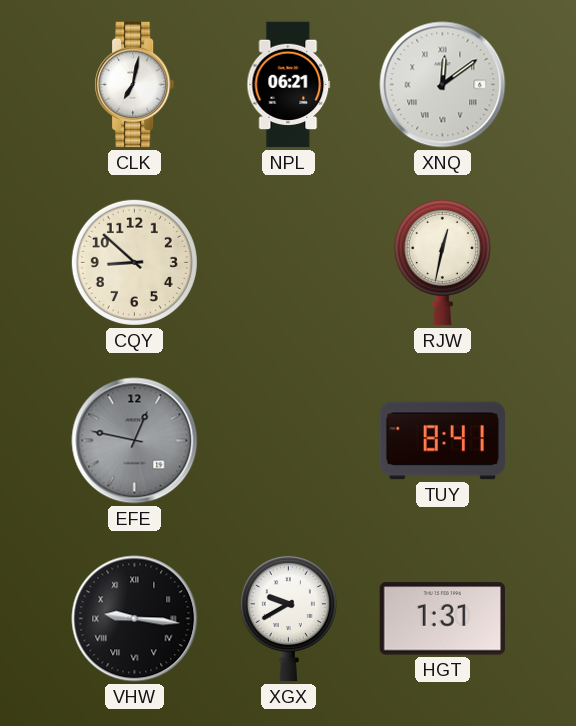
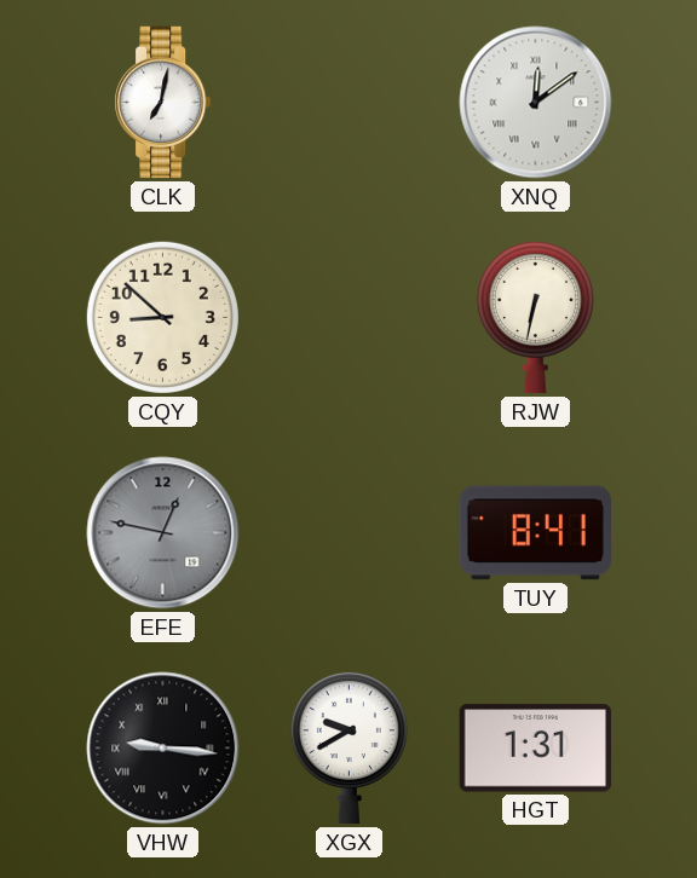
NPL: 06:21 -> none
RJW: 12:32 -> 6:32
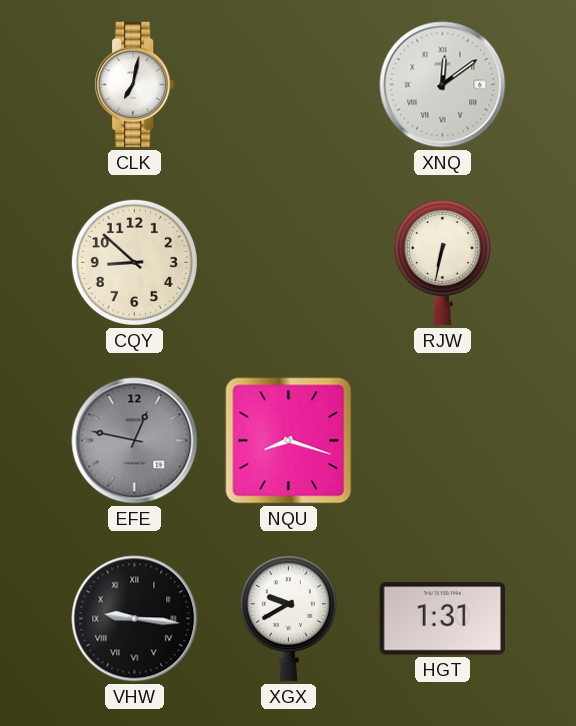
NQU: none -> 8:18
TUY: 8:41 -> none
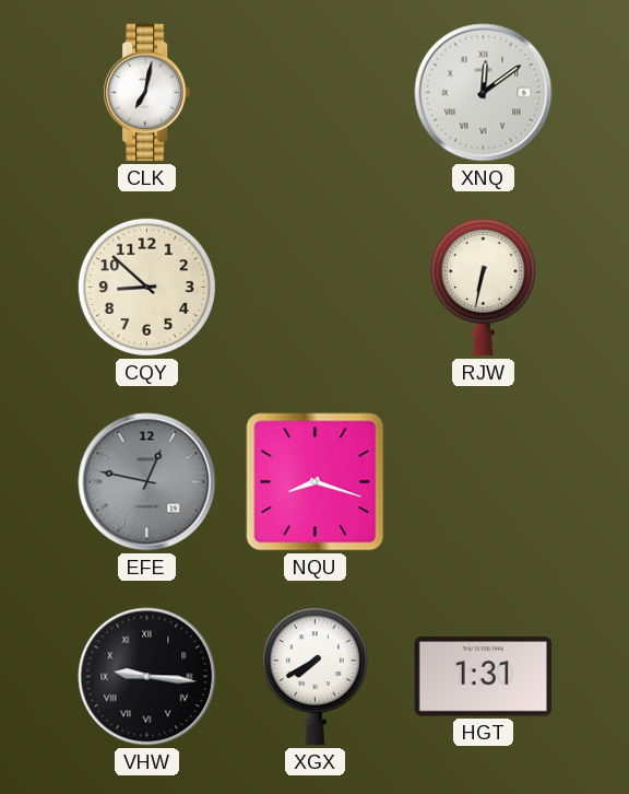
XGX: 9:40 -> 7:40
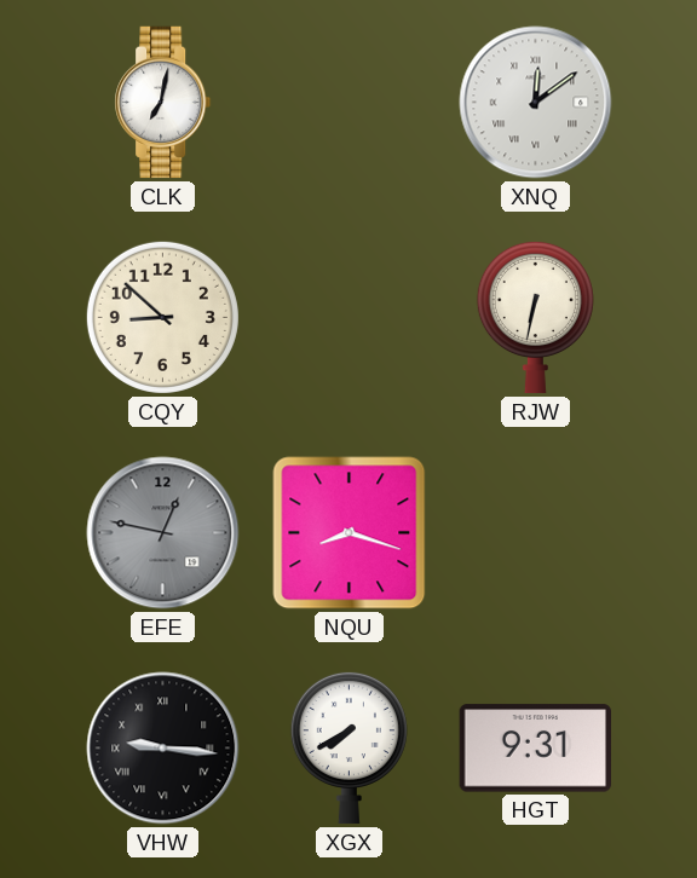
HGT: 1:31 -> 9:31
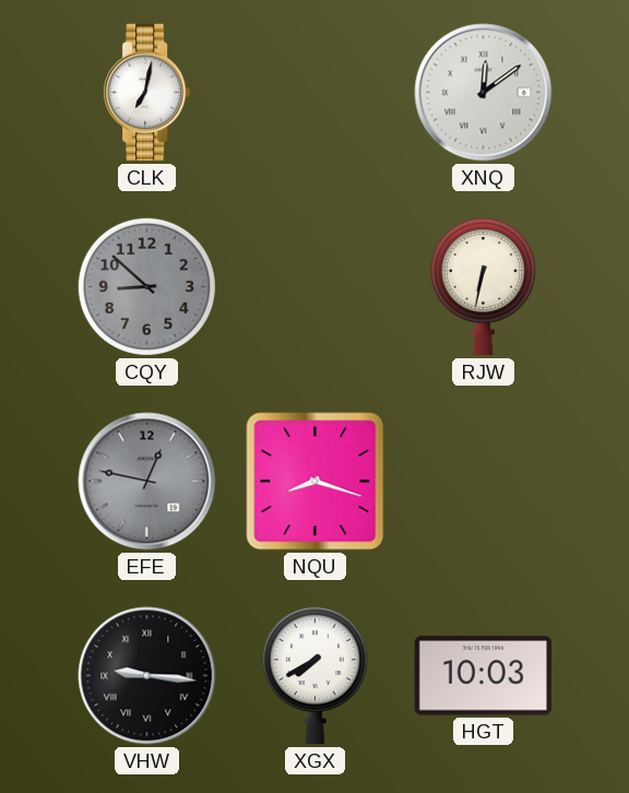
CQY dial: cream -> grey
HGT: 9:31 -> 10:03
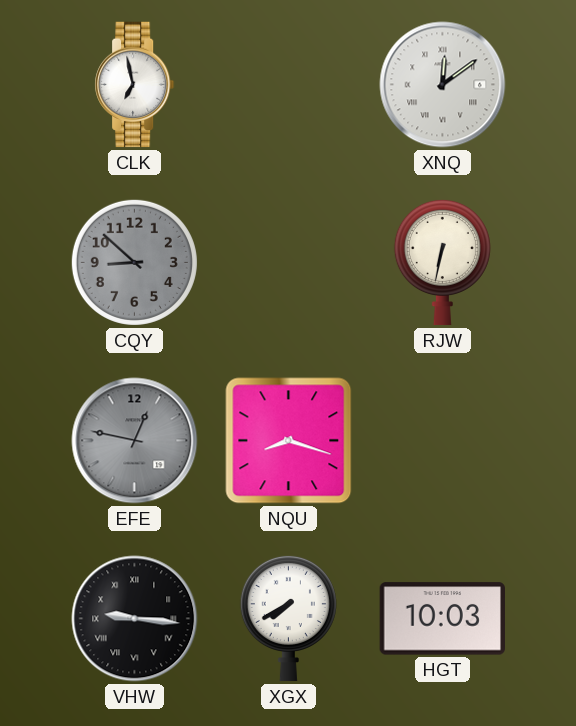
CLK: 7:02 -> 6:58
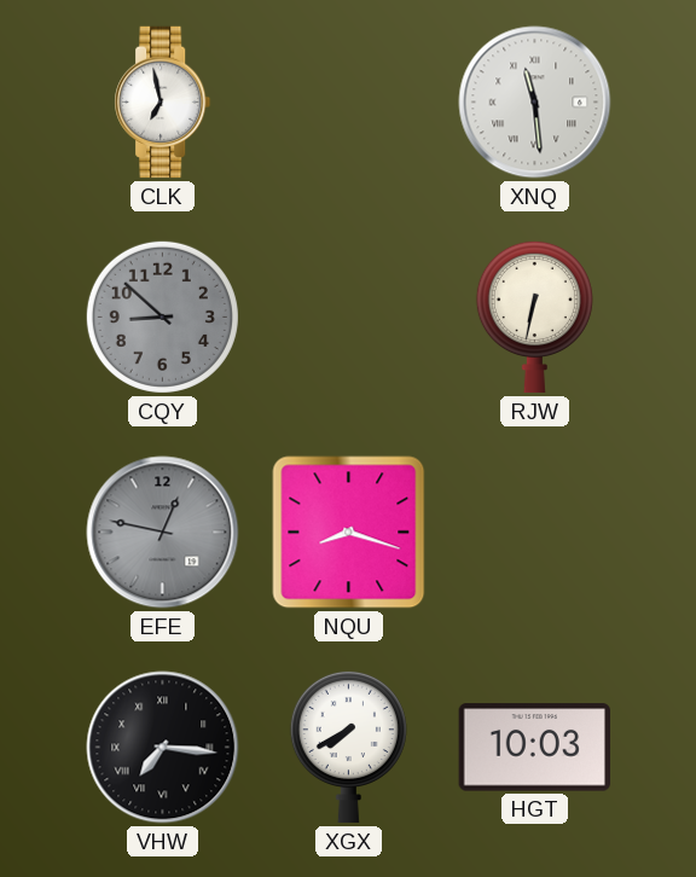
XNQ: 12:09 -> 11:29
VHW: 9:16 -> 7:16
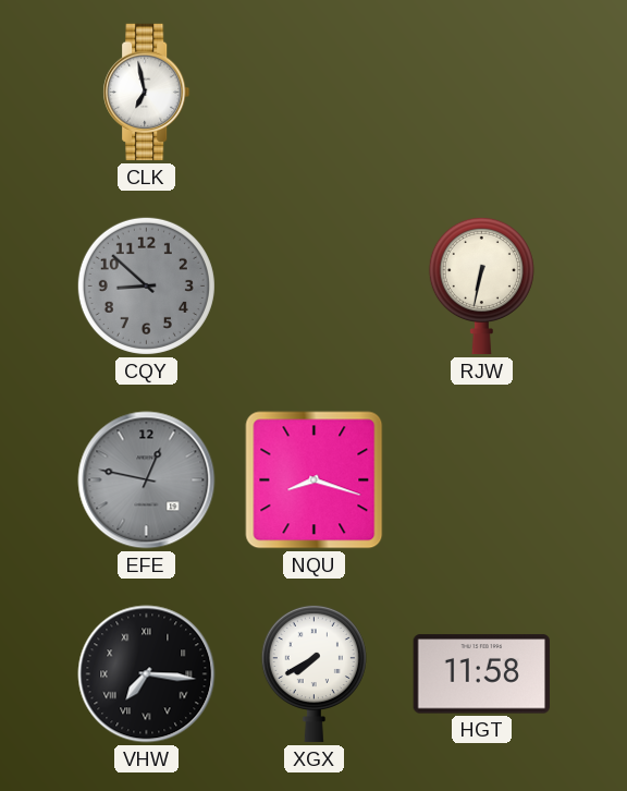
XNQ: 11:29 -> none
HGT: 10:03 -> 11:58
